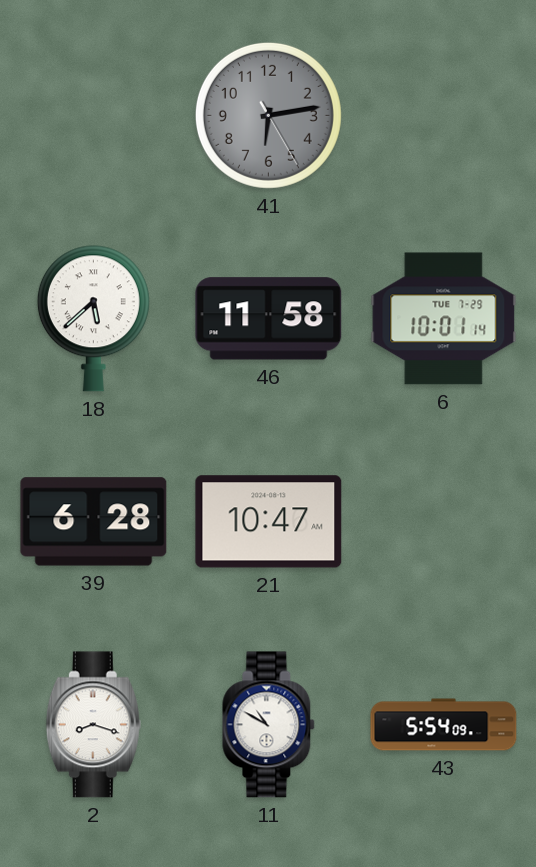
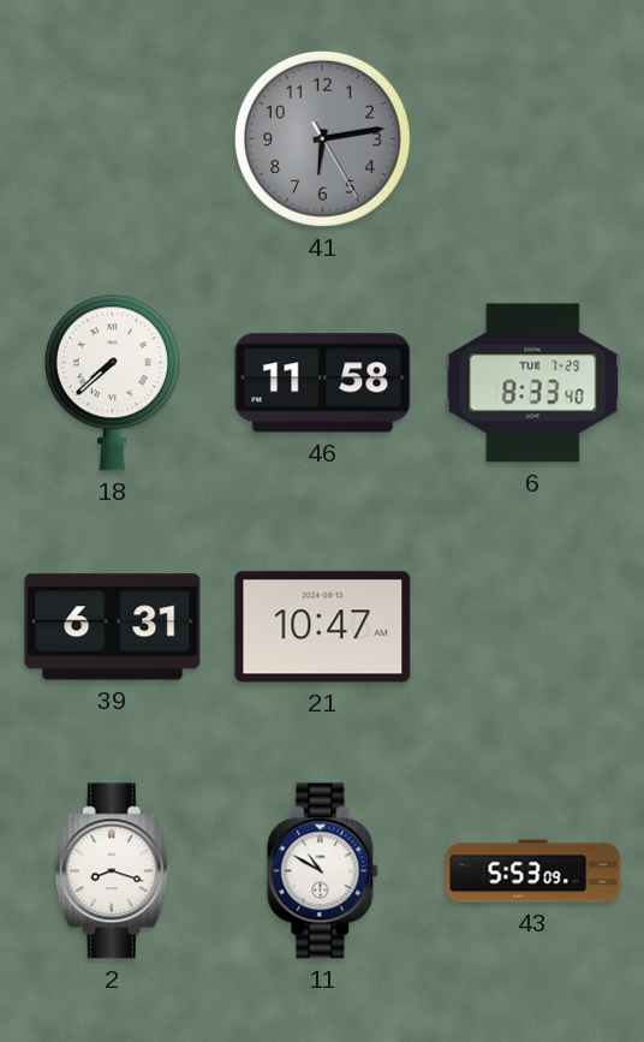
18: 5:38 -> 7:38
6: 10:01 -> 8:33
39: 6:28 -> 6:31
43: 5:54 -> 5:53
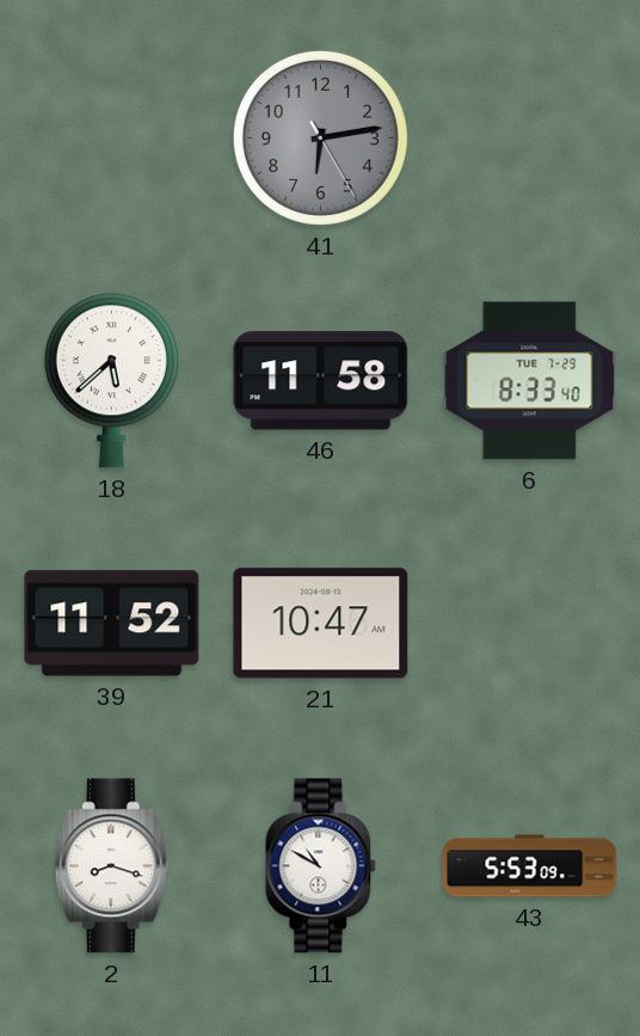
18: 7:38 -> 5:38
39: 6:31 -> 11:52
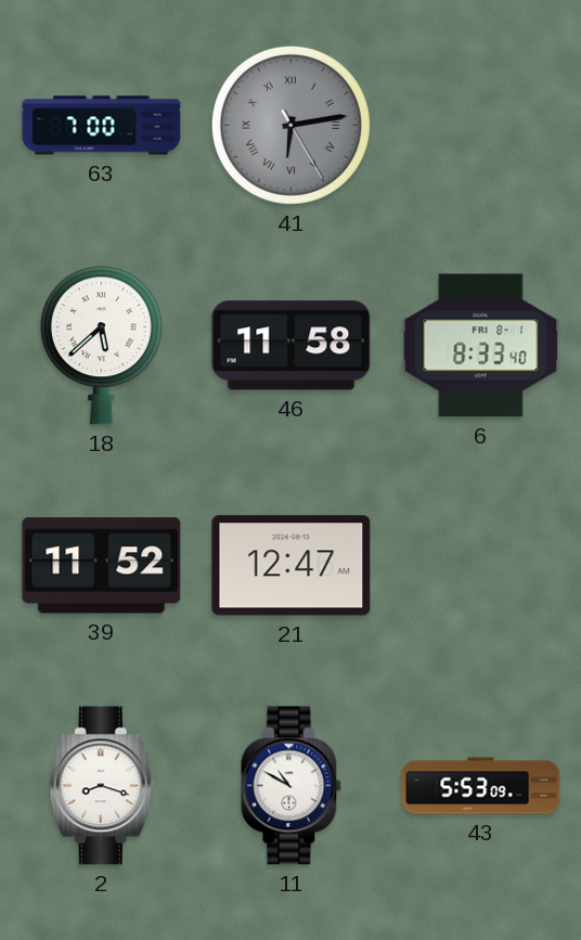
63: none -> 7:00
41 numerals: Arabic -> Roman
6 date: TUE 7-29 -> FRI 8-1
21: 10:47 -> 12:47
